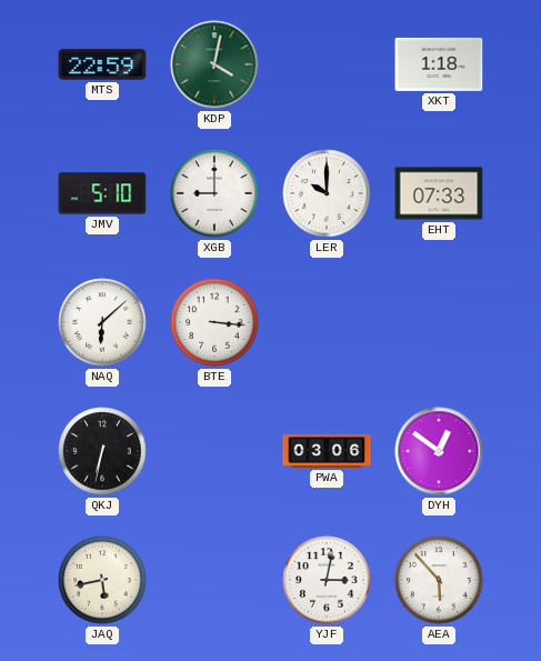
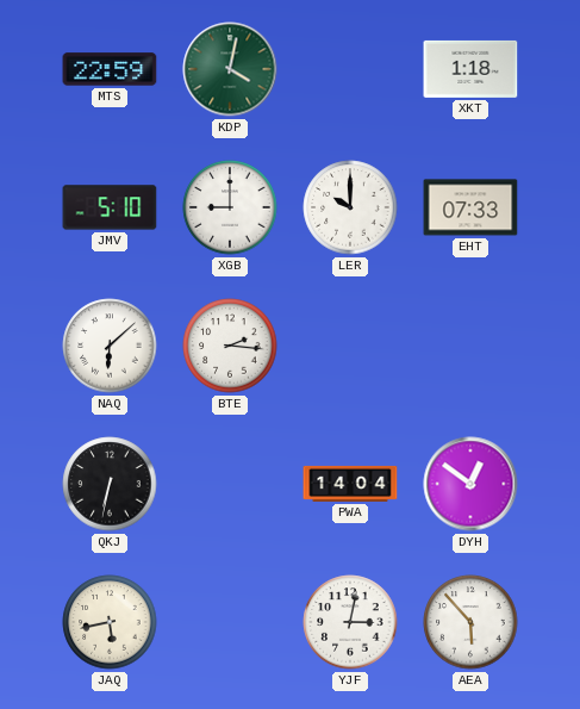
BTE: 3:16 -> 2:16
PWA: 03:06 -> 14:04
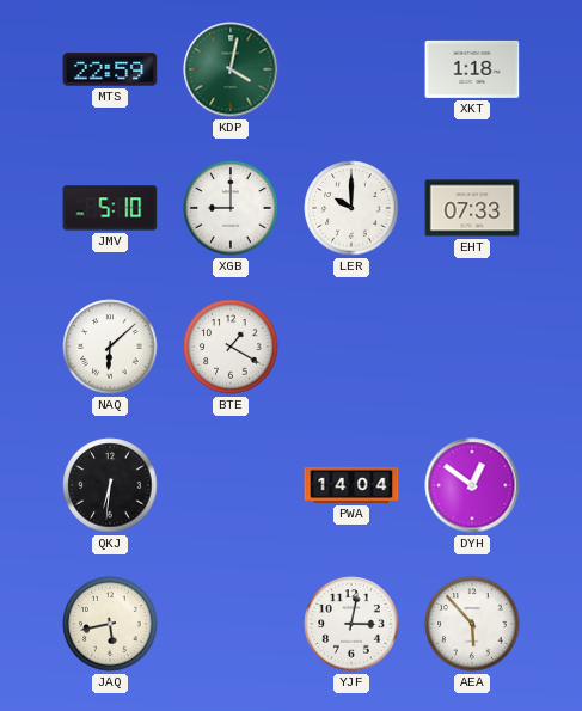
BTE: 2:16 -> 1:20
QKJ: 6:32 -> 6:31
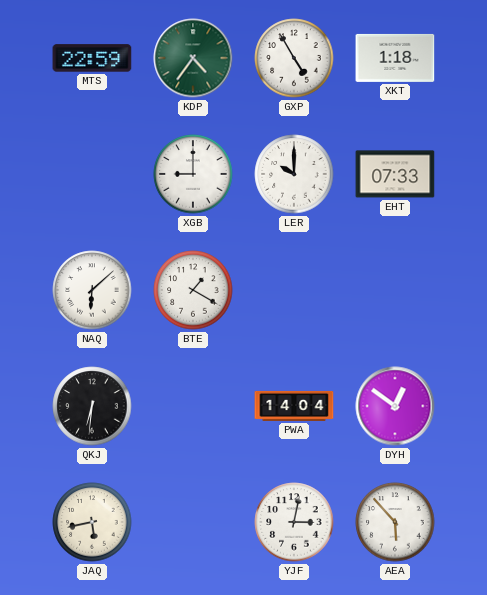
KDP: 4:02 -> 4:36
GXP: none -> 4:55
JMV: 5:10 -> none
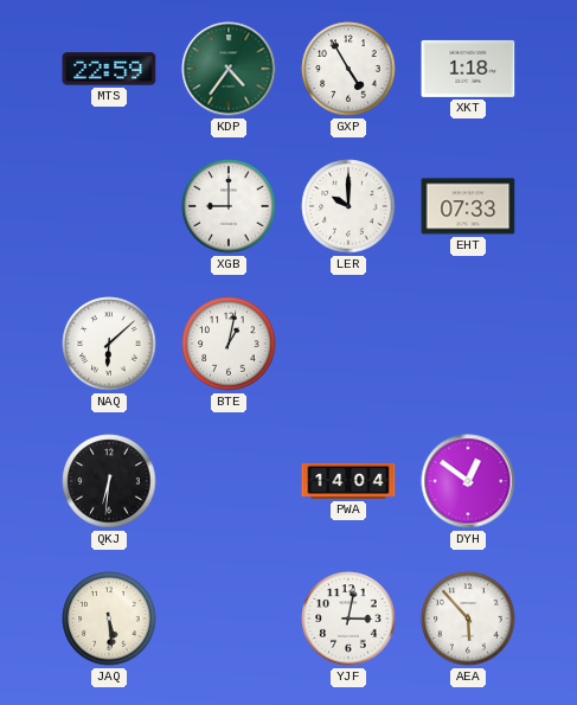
BTE: 1:20 -> 1:02
JAQ: 5:43 -> 5:29
